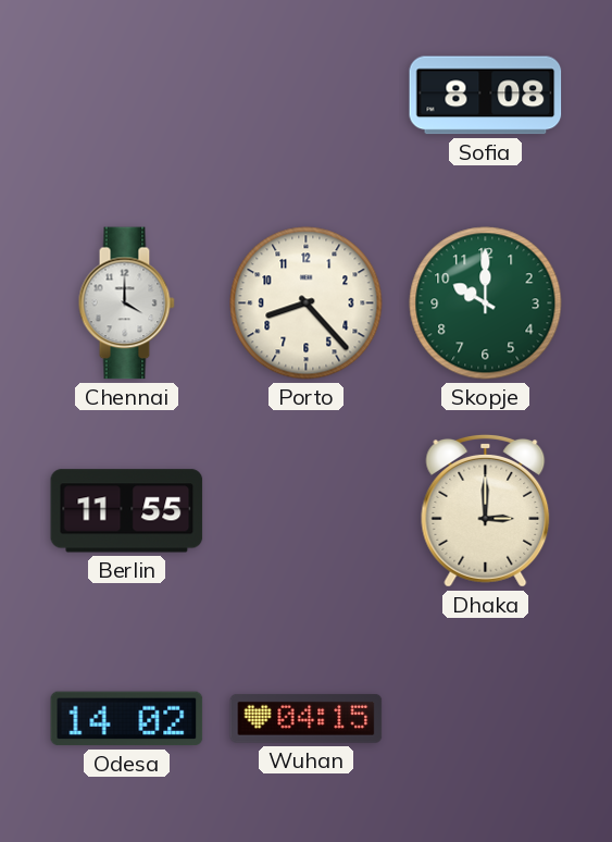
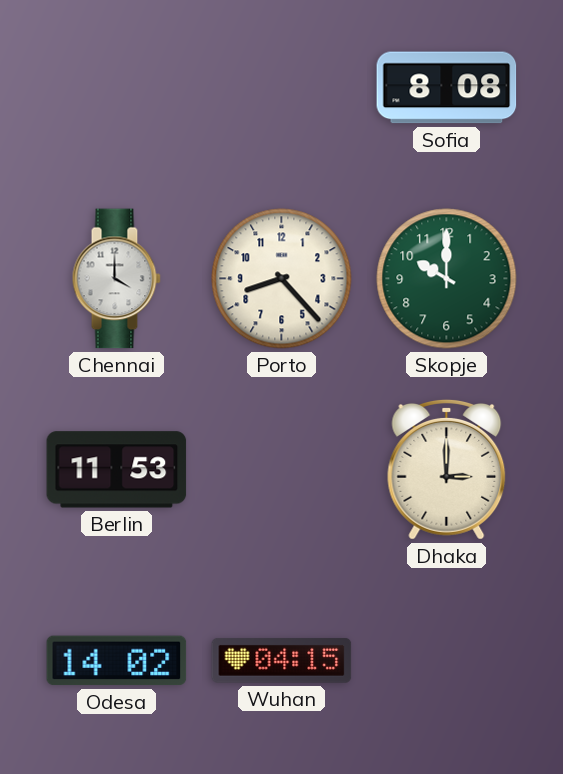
Berlin: 11:55 -> 11:53
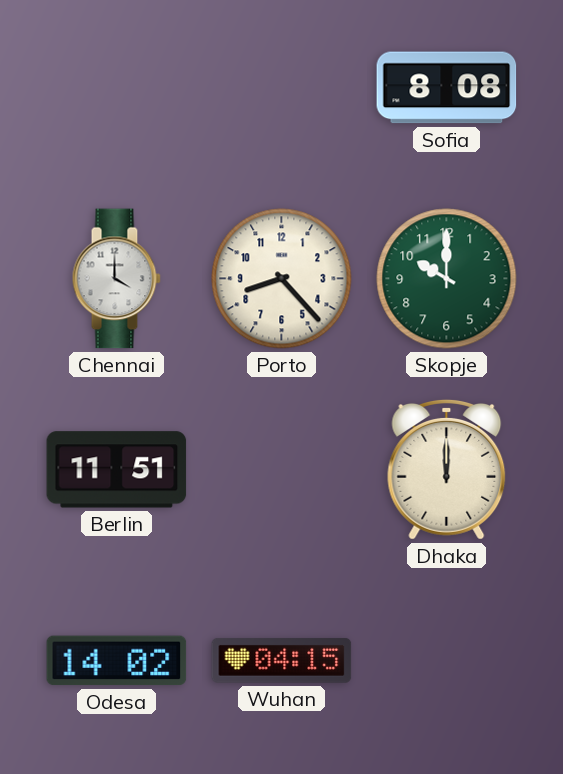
Berlin: 11:53 -> 11:51
Dhaka: 3:00 -> 12:00
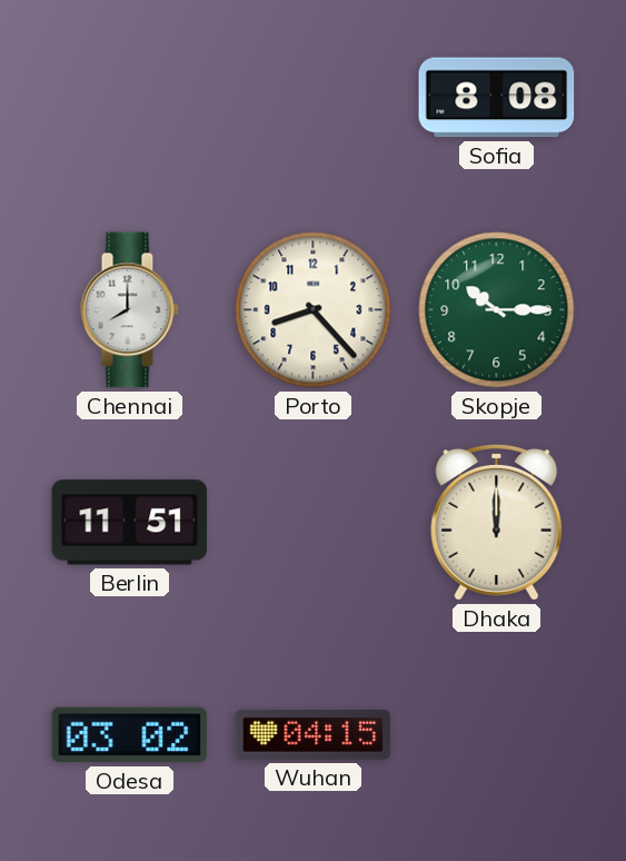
Chennai: 4:00 -> 8:00
Skopje: 10:00 -> 10:15
Odesa: 14:02 -> 03:02
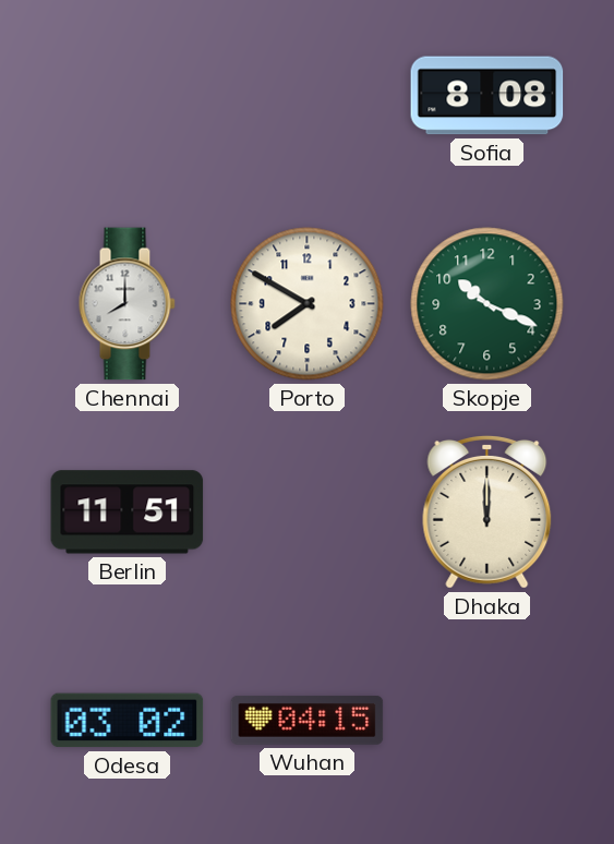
Porto: 8:23 -> 7:50
Skopje: 10:15 -> 10:19
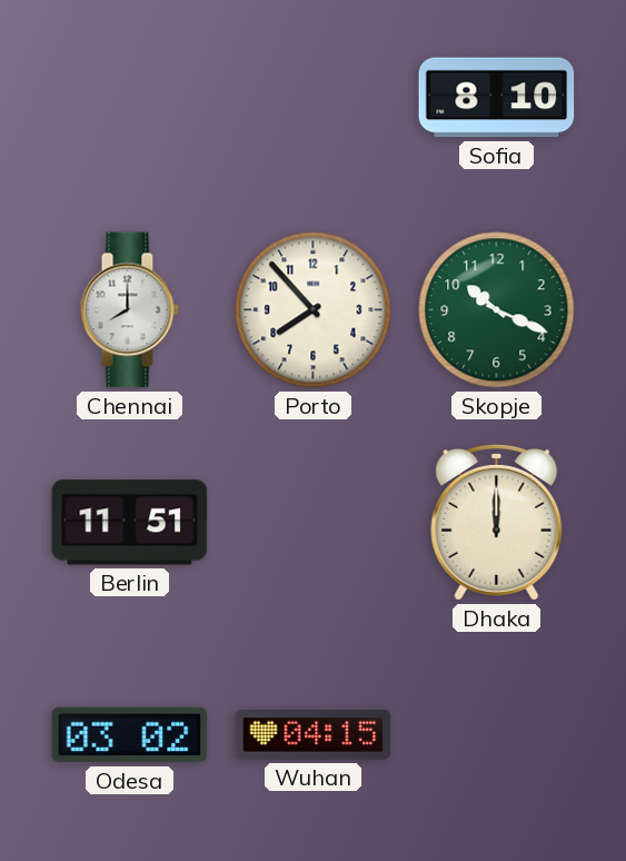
Sofia: 8:08 -> 8:10
Porto: 7:50 -> 7:53
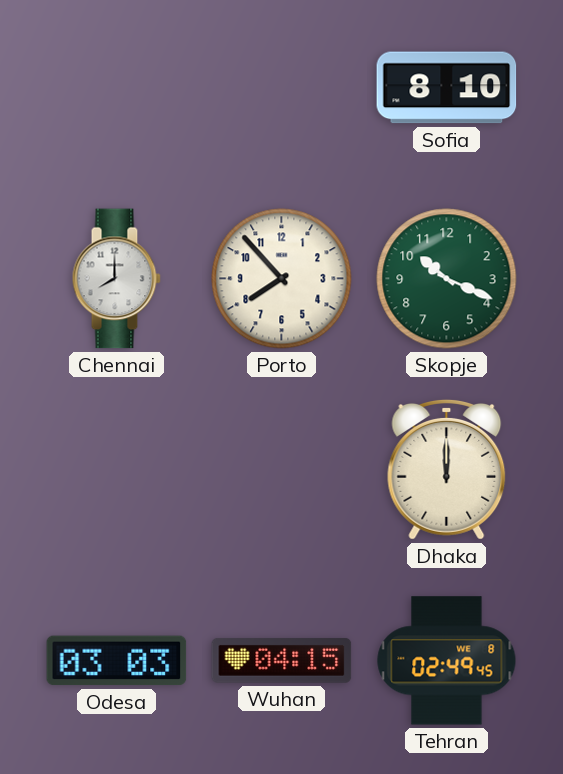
Berlin: 11:51 -> none
Odesa: 03:02 -> 03:03
Tehran: none -> 02:49
